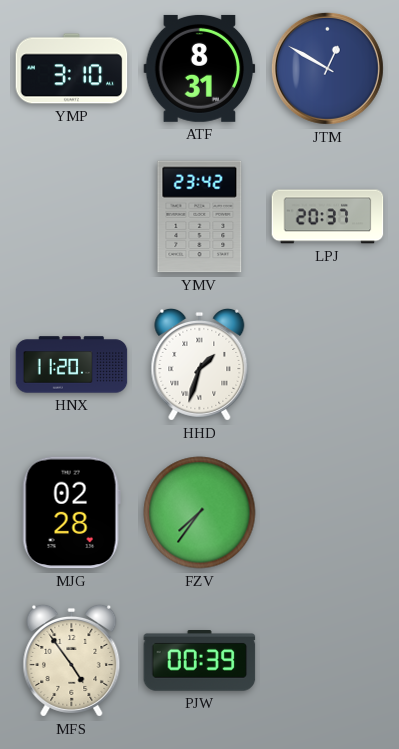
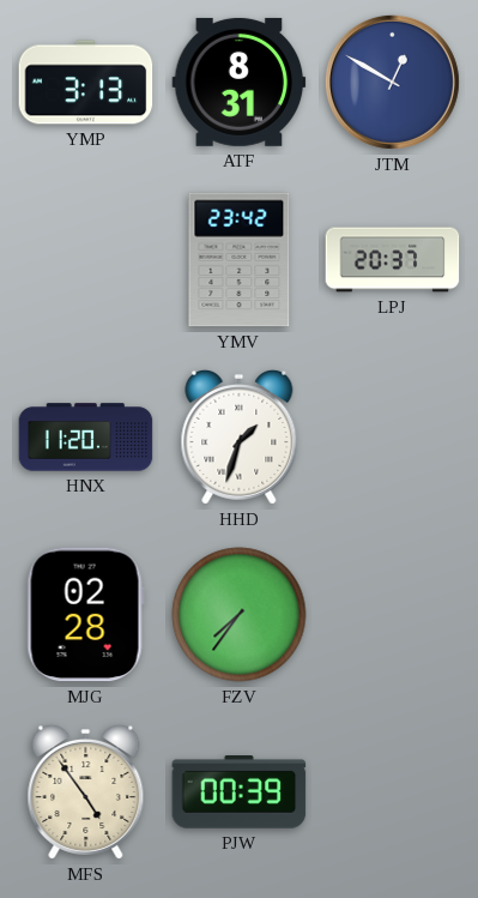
YMP: 3:10 -> 3:13
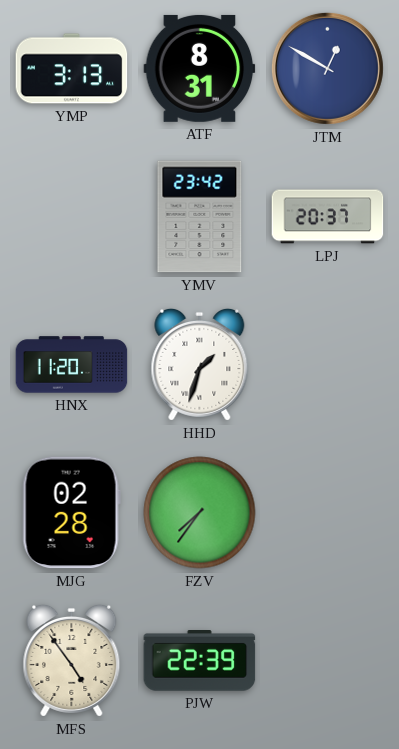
PJW: 00:39 -> 22:39
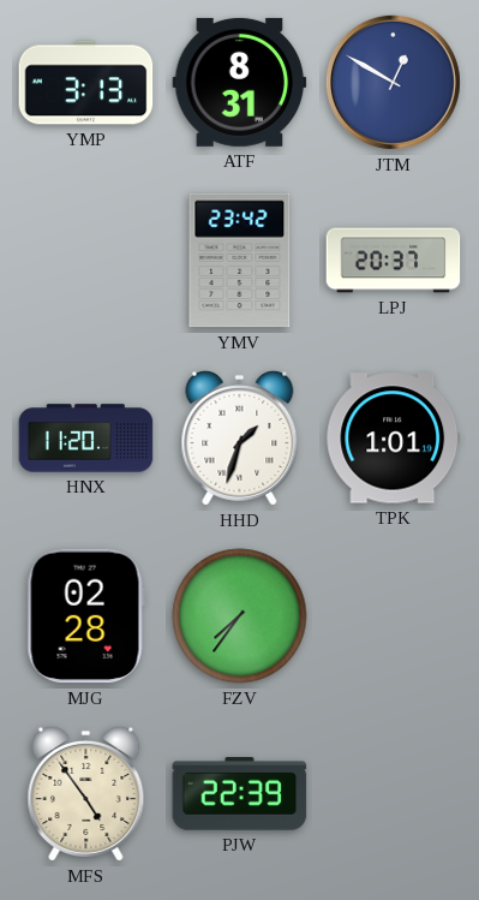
TPK: none -> 1:01
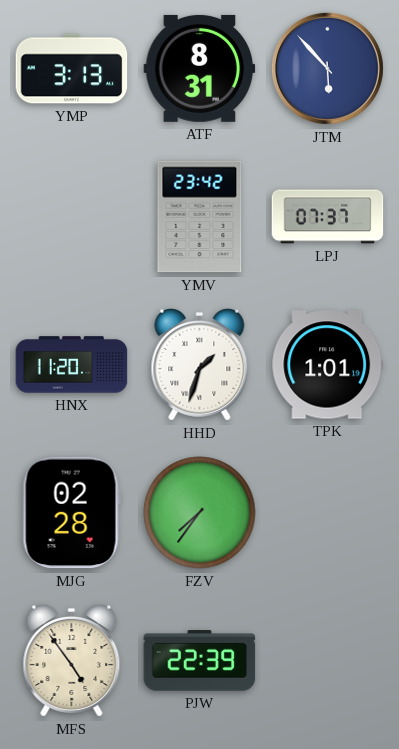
JTM: 12:50 -> 5:53
LPJ: 20:37 -> 07:37
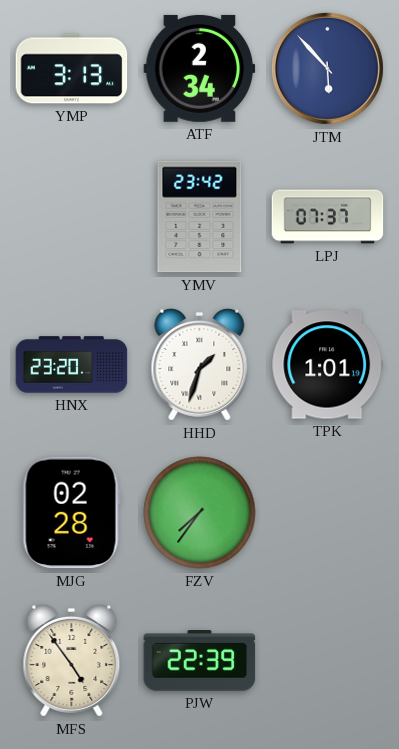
ATF: 8:31 -> 2:34
HNX: 11:20 -> 23:20
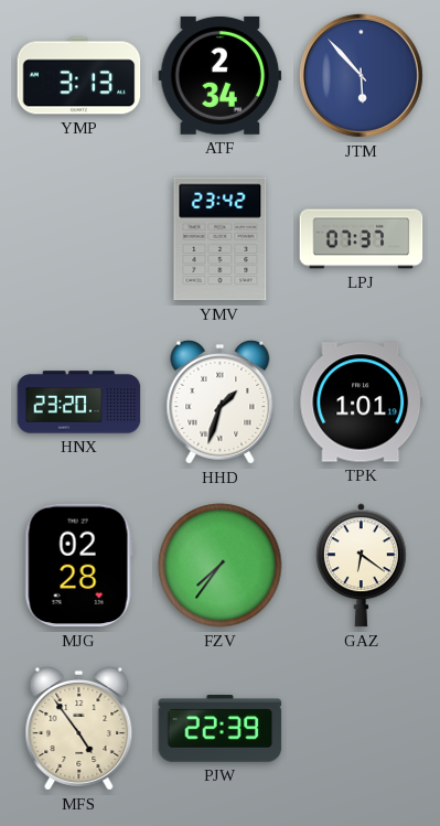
GAZ: none -> 6:21
